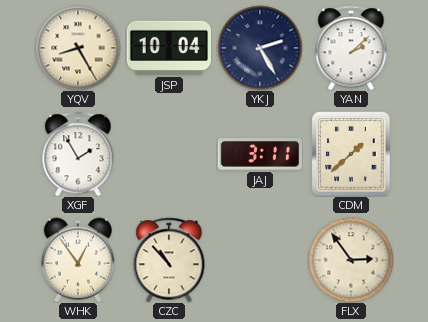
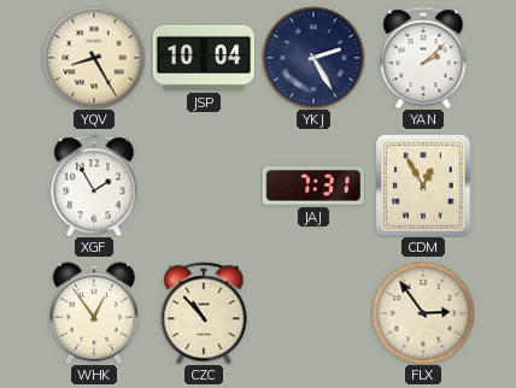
JAJ: 3:11 -> 7:31
CDM: 1:38 -> 12:55
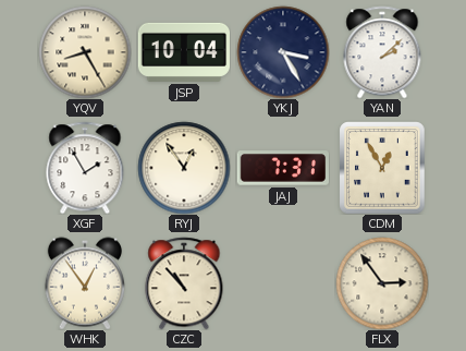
YKJ: 2:25 -> 3:25
RYJ: none -> 12:54
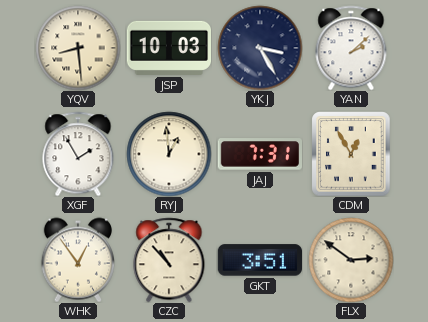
YQV: 8:25 -> 8:29
JSP: 10:04 -> 10:03
RYJ: 12:54 -> 12:59
GKT: none -> 3:51
FLX: 2:54 -> 2:51
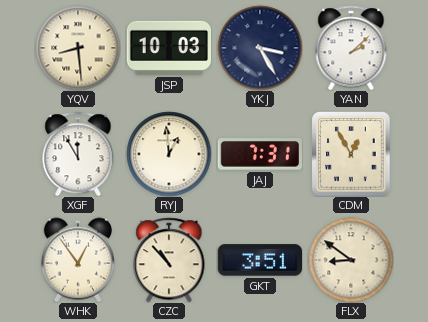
XGF: 1:55 -> 11:55
FLX: 2:51 -> 8:51
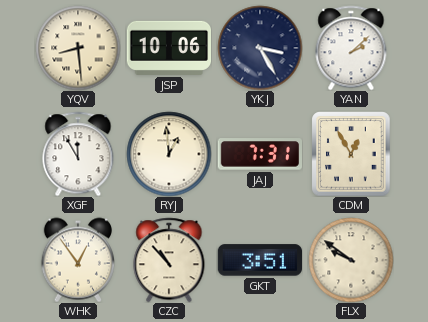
JSP: 10:03 -> 10:06
FLX: 8:51 -> 9:51
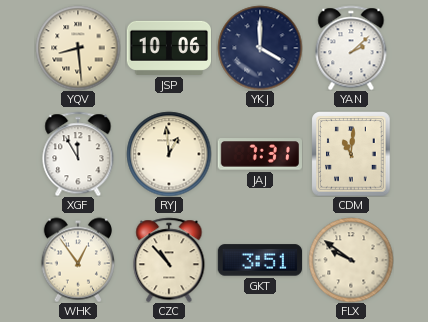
YKJ: 3:25 -> 4:00
CDM: 12:55 -> 11:01
